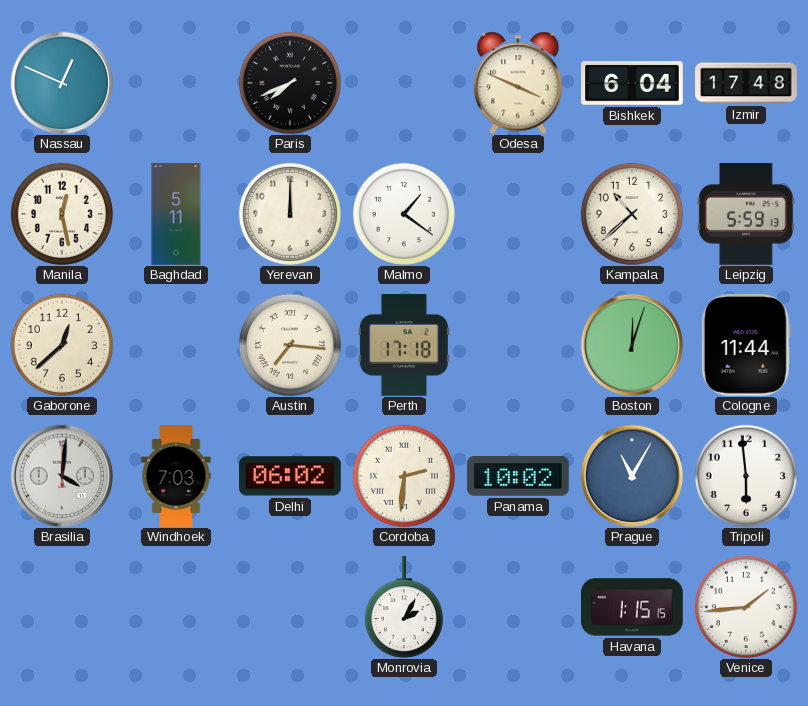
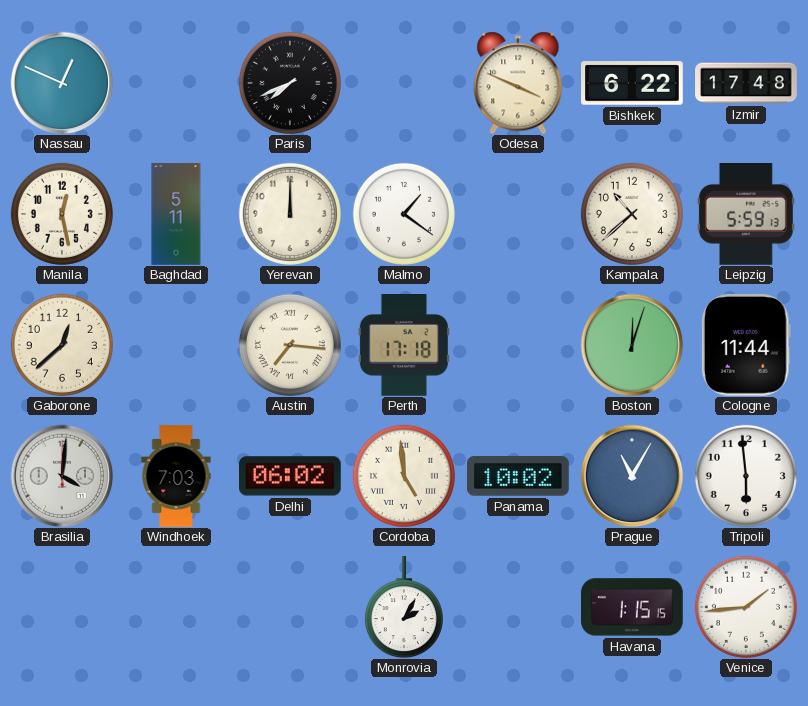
Bishkek: 6:04 -> 6:22
Cordoba: 2:31 -> 4:59
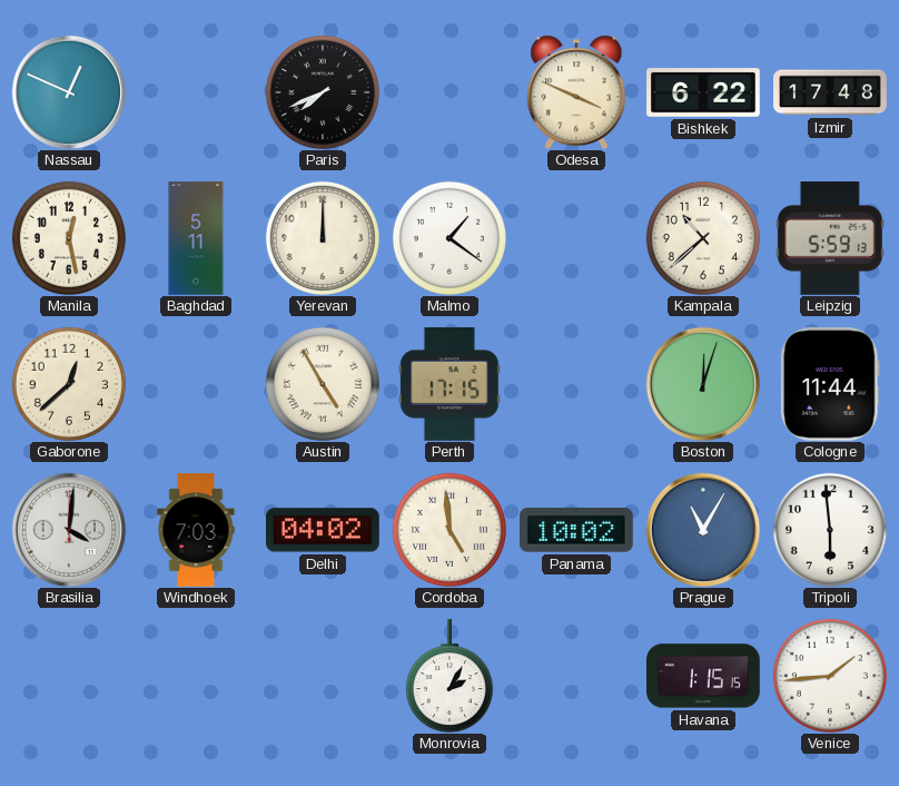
Austin: 7:16 -> 4:55
Perth: 17:18 -> 17:15
Delhi: 06:02 -> 04:02
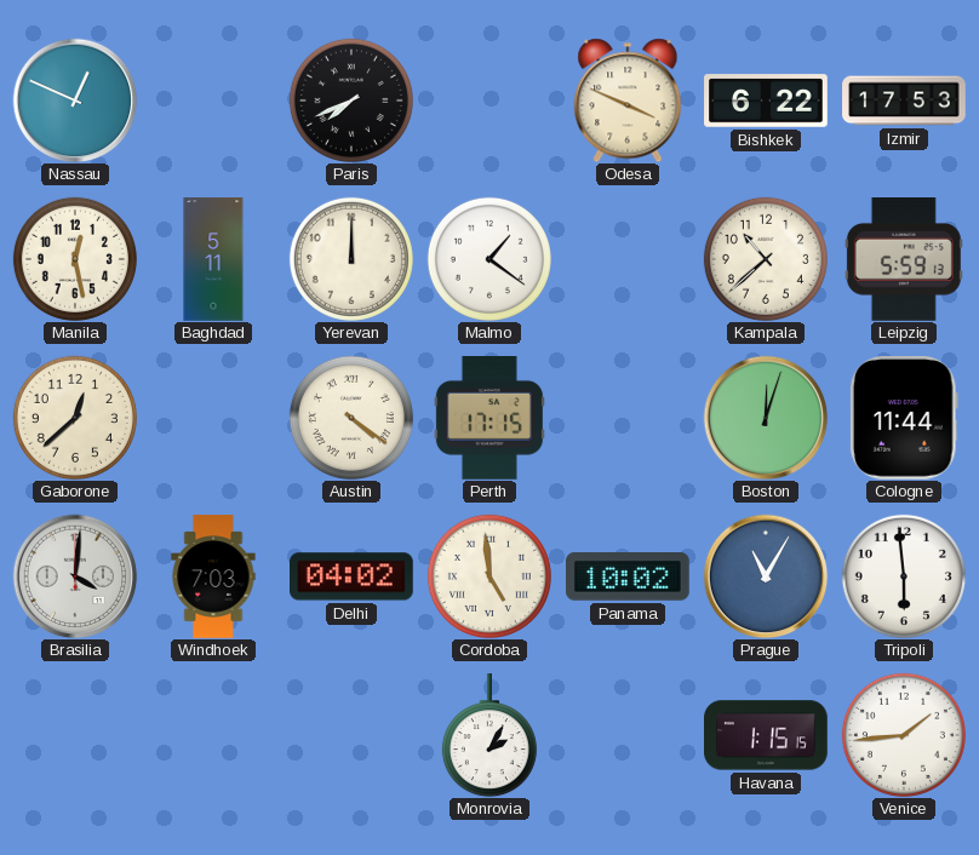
Izmir: 17:48 -> 17:53
Austin: 4:55 -> 4:21
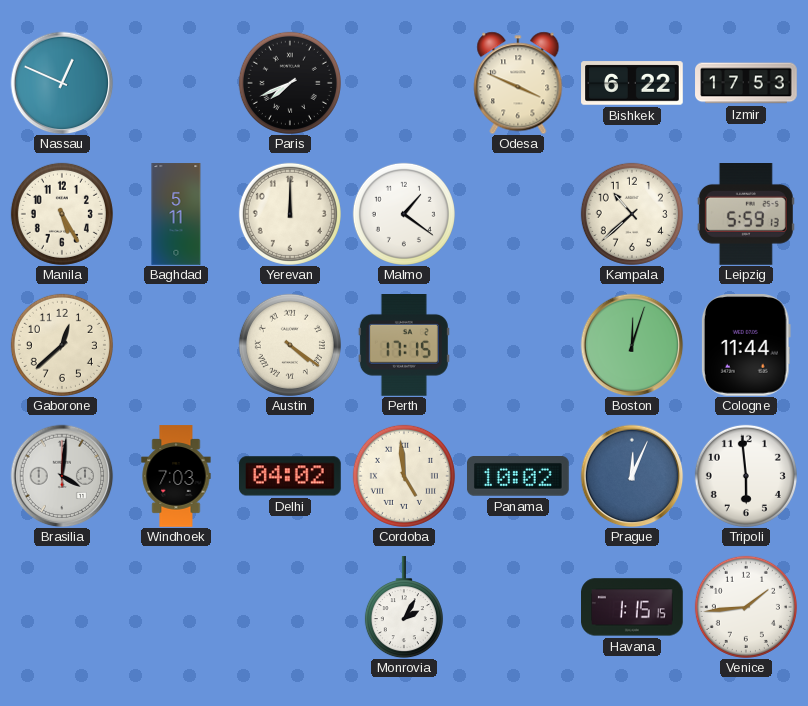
Manila: 12:28 -> 5:25
Prague: 11:05 -> 12:04
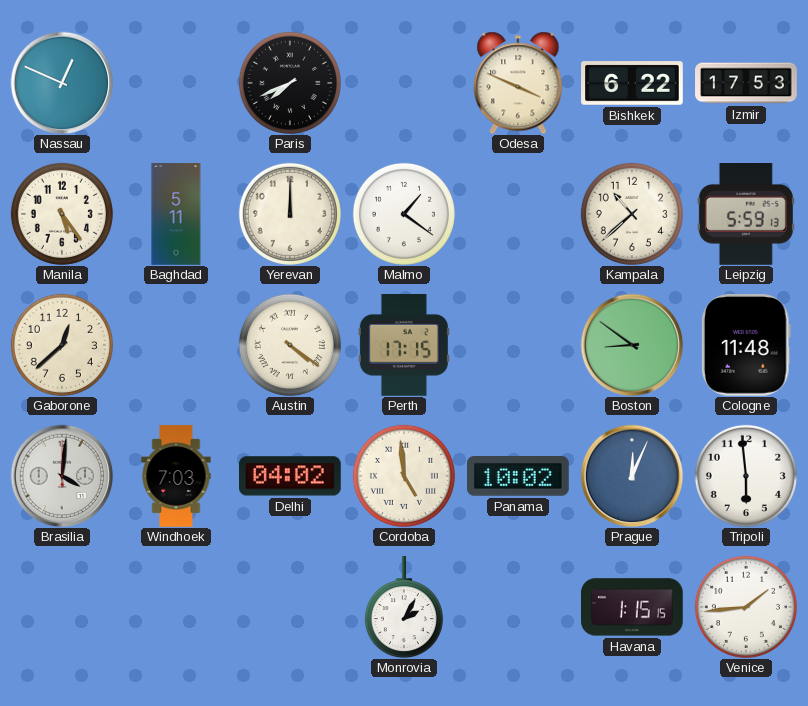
Manila: 5:25 -> 5:24
Boston: 12:03 -> 8:51
Cologne: 11:44 -> 11:48
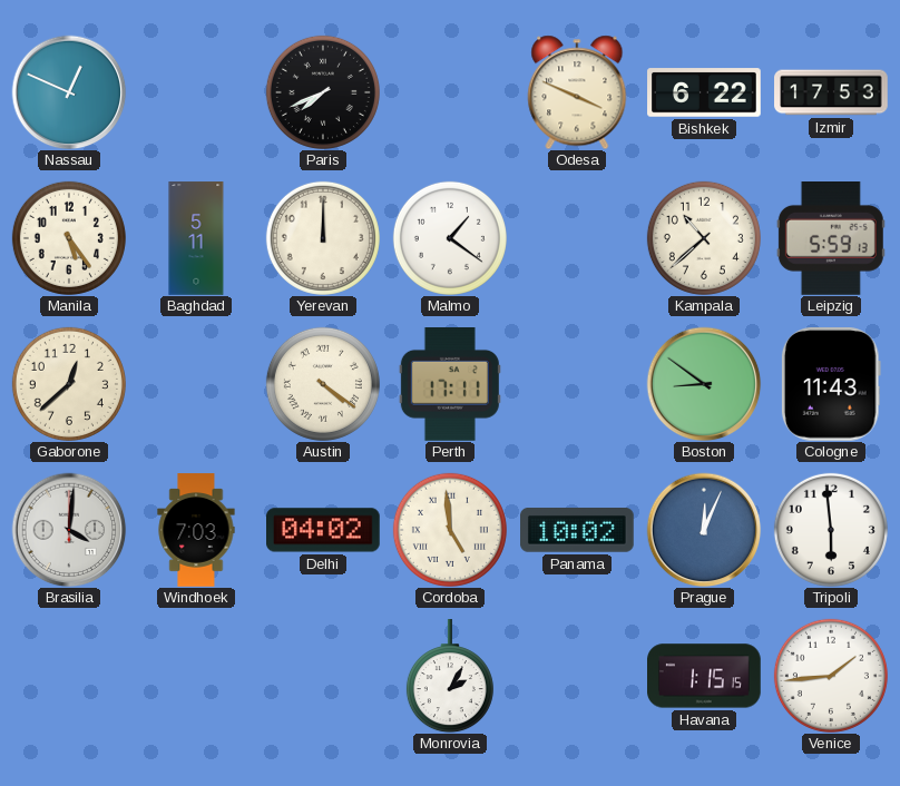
Perth: 17:15 -> 17:11
Cologne: 11:48 -> 11:43
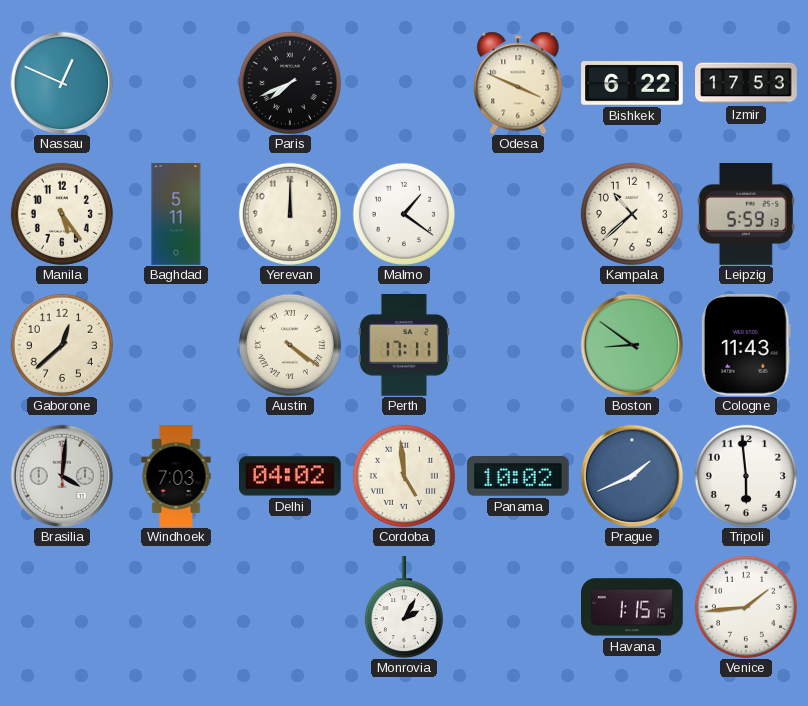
Prague: 12:04 -> 1:41
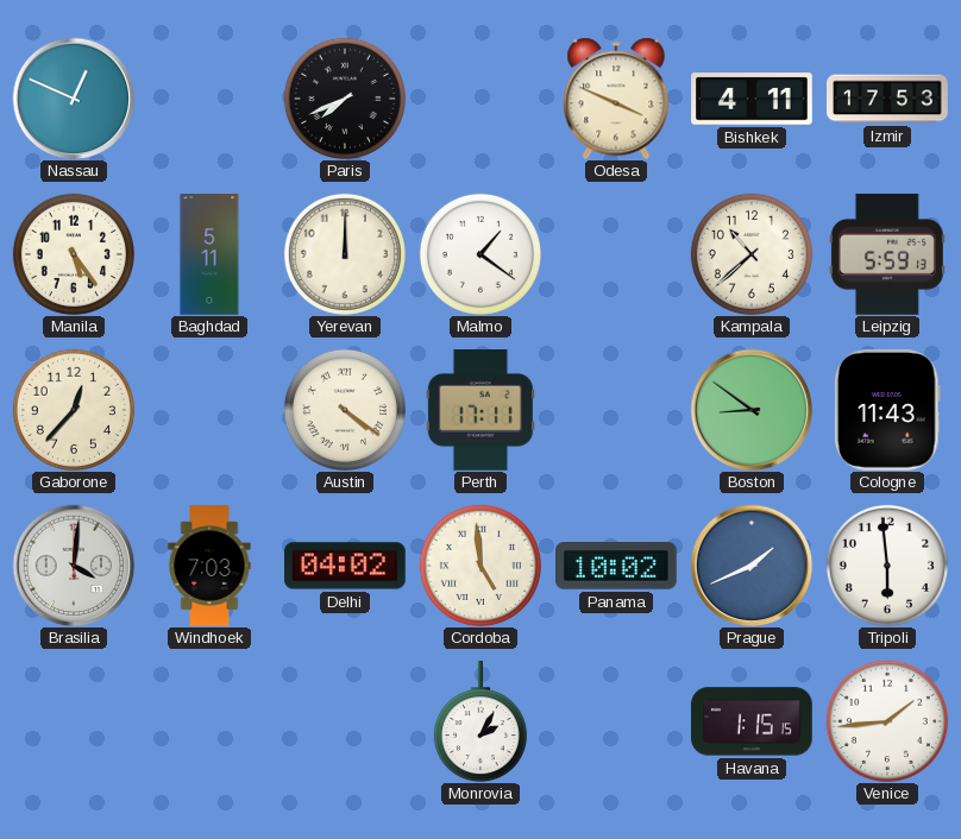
Bishkek: 6:22 -> 4:11
Gaborone: 12:38 -> 12:37
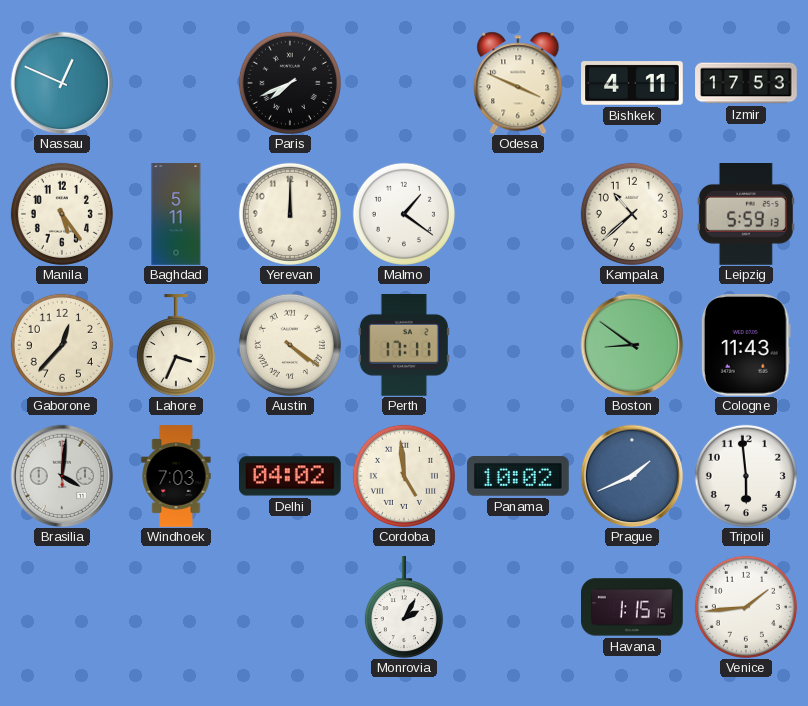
Lahore: none -> 3:34
